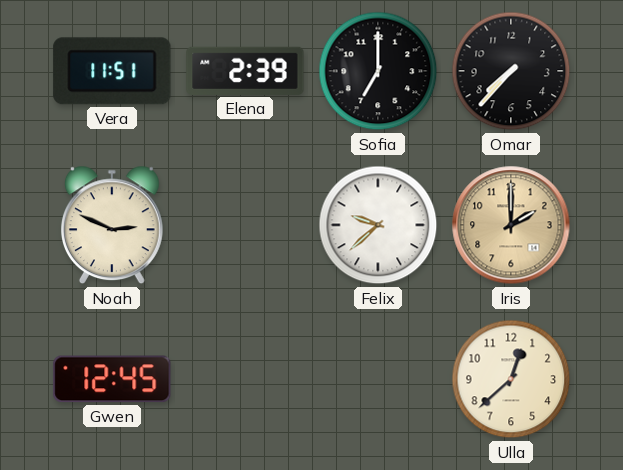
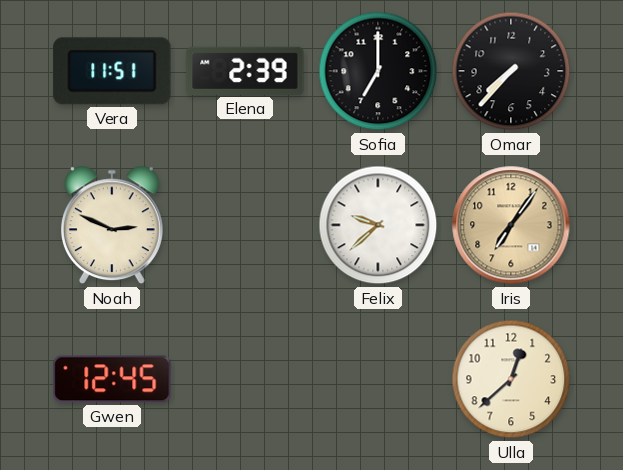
Iris: 2:00 -> 7:06
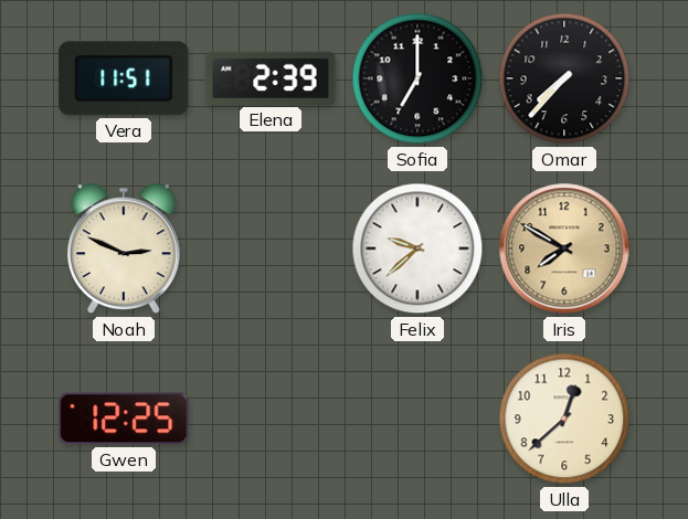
Iris: 7:06 -> 7:50
Gwen: 12:45 -> 12:25
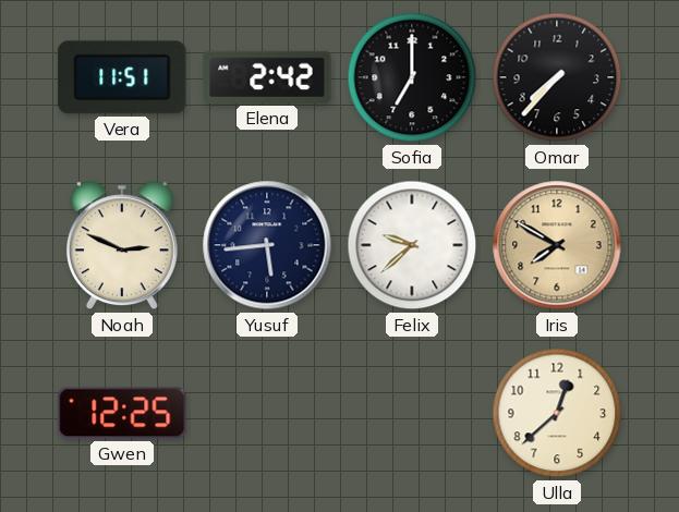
Elena: 2:39 -> 2:42
Yusuf: none -> 5:44
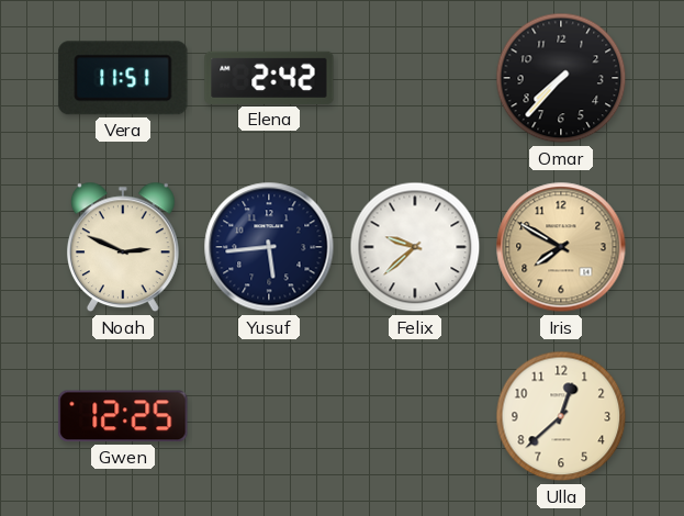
Sofia: 7:00 -> none
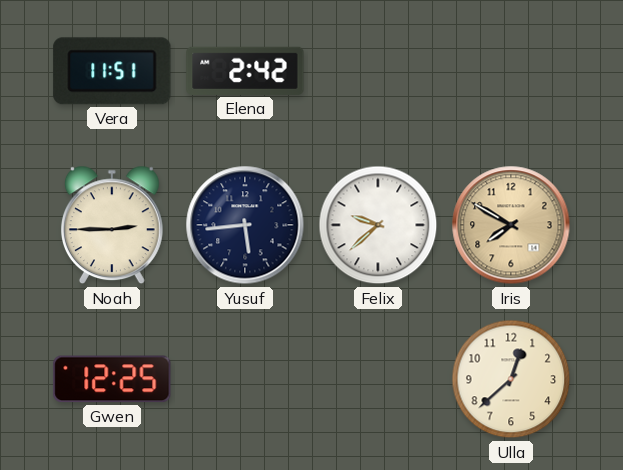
Omar: 7:37 -> none
Noah: 2:49 -> 2:45
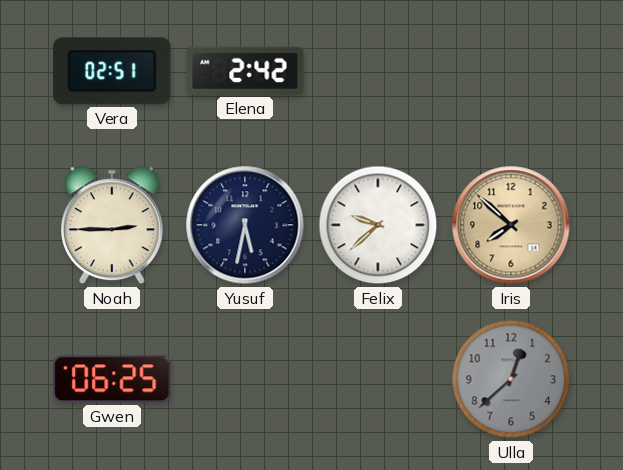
Vera: 11:51 -> 02:51
Yusuf: 5:44 -> 5:32
Iris: 7:50 -> 7:52
Gwen: 12:25 -> 06:25
Ulla dial: cream -> grey
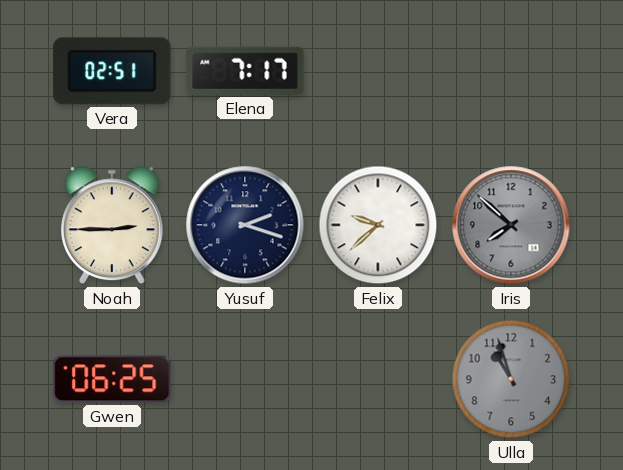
Elena: 2:42 -> 7:17
Yusuf: 5:32 -> 2:18
Iris dial: champagne -> grey
Ulla: 12:38 -> 10:57
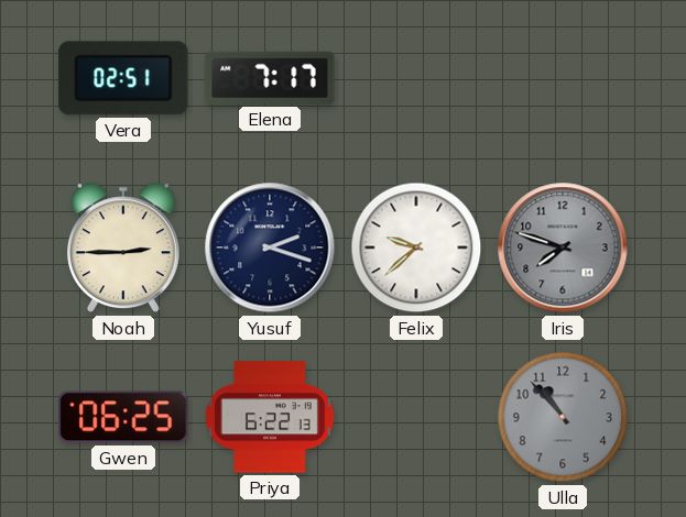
Iris: 7:52 -> 7:48
Priya: none -> 6:22
Ulla: 10:57 -> 10:53
